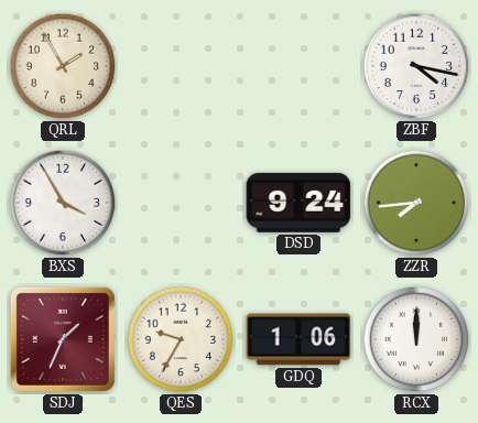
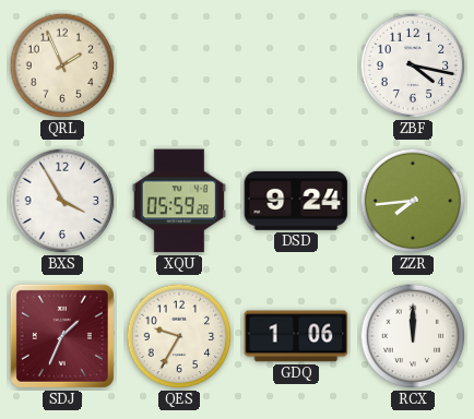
QRL: 1:55 -> 1:56
XQU: none -> 05:59
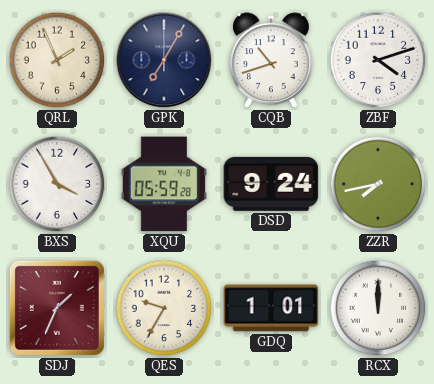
GPK: none -> 7:05
CQB: none -> 10:42
ZBF: 4:17 -> 4:12
ZZR: 7:44 -> 7:43
GDQ: 1:06 -> 1:01
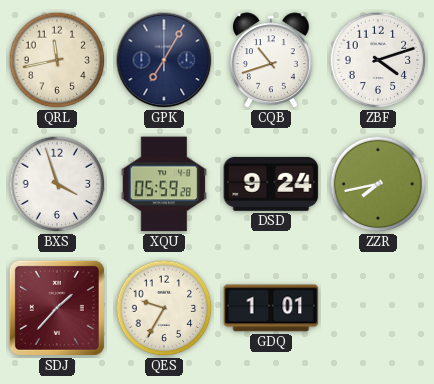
QRL: 1:56 -> 11:43
BXS: 3:55 -> 3:57
SDJ: 1:34 -> 1:37
RCX: 12:00 -> none
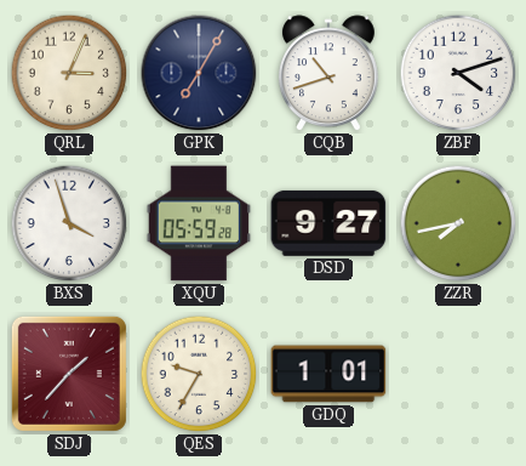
QRL: 11:43 -> 3:04
DSD: 9:24 -> 9:27
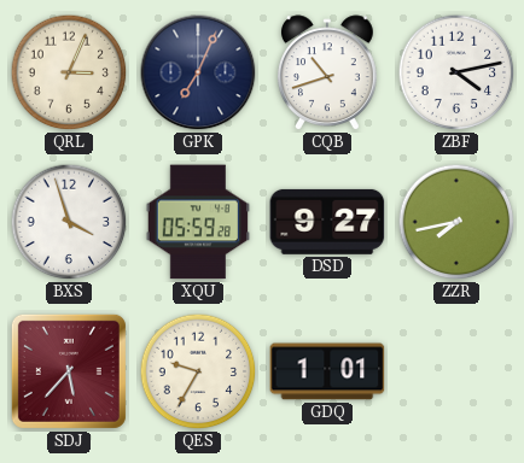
GPK: 7:05 -> 7:04
ZBF: 4:12 -> 4:13
SDJ: 1:37 -> 5:37
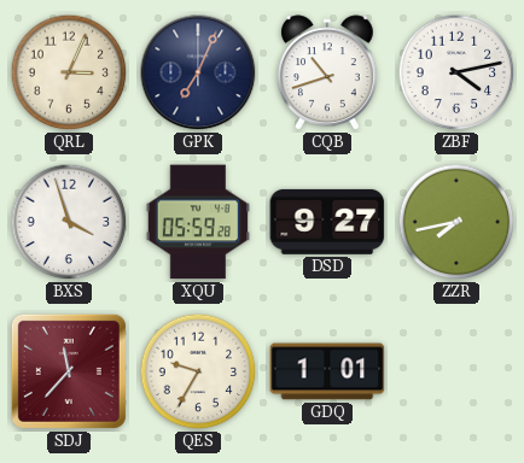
SDJ: 5:37 -> 11:37
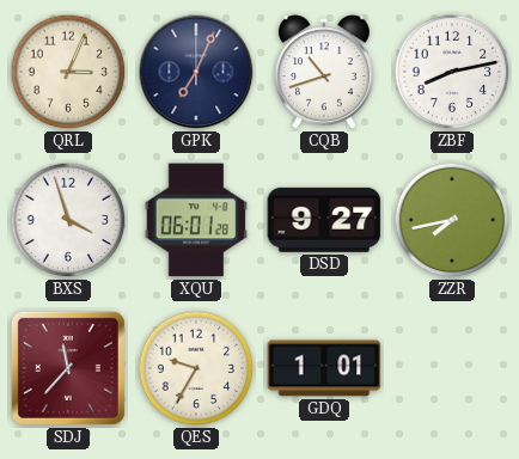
ZBF: 4:13 -> 8:13
XQU: 05:59 -> 06:01
